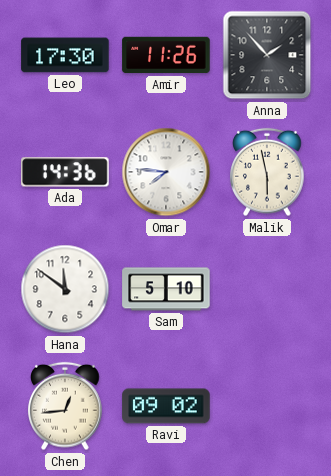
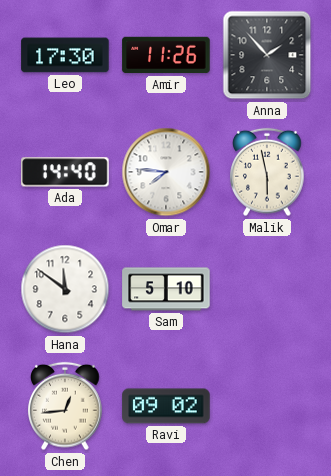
Ada: 14:36 -> 14:40
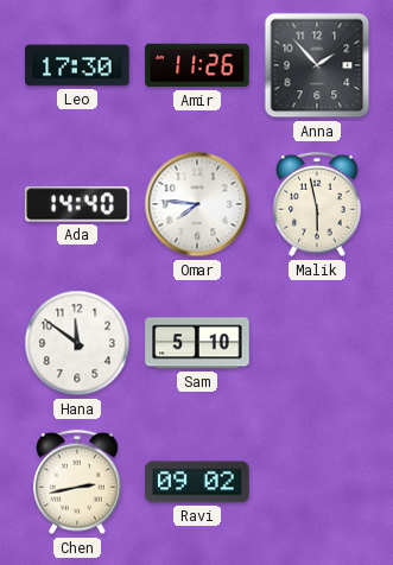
Chen: 12:44 -> 2:43
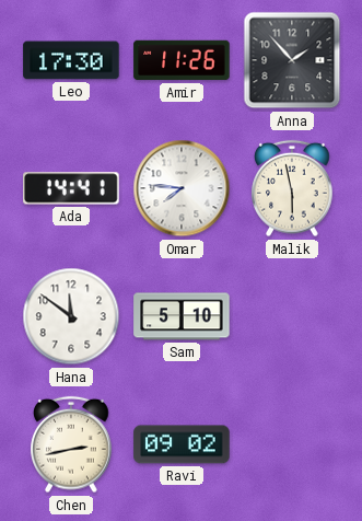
Ada: 14:40 -> 14:41
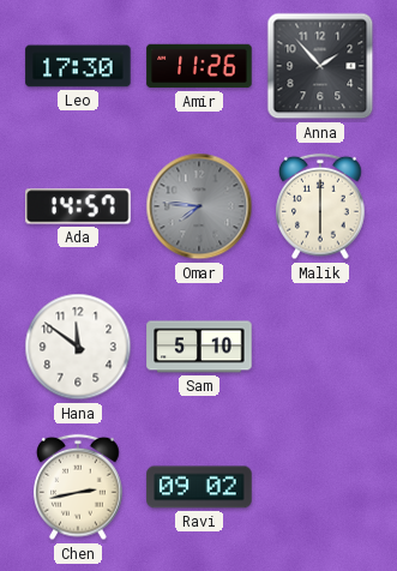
Ada: 14:41 -> 14:57
Omar dial: white -> grey
Malik: 5:58 -> 6:00
